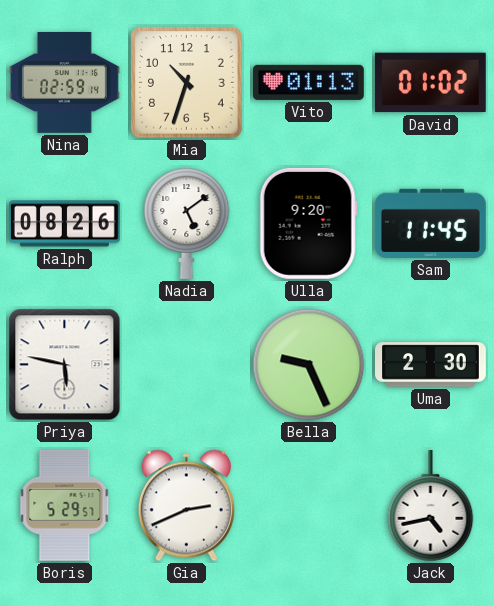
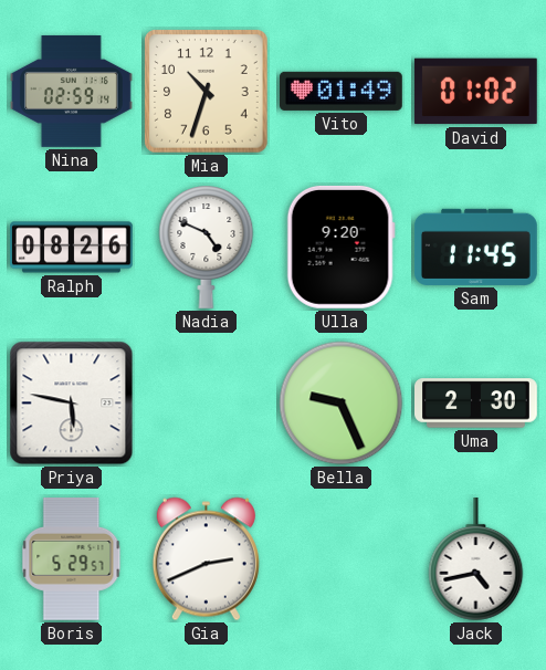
Vito: 01:13 -> 01:49
Nadia: 5:09 -> 4:49
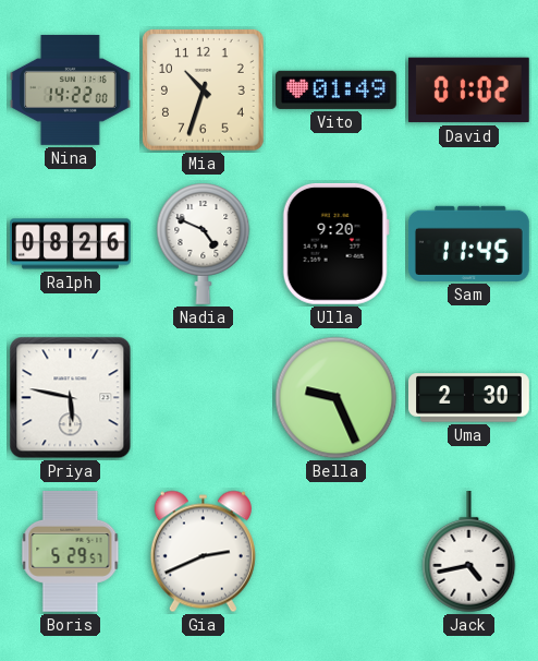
Nina: 02:59 -> 14:22
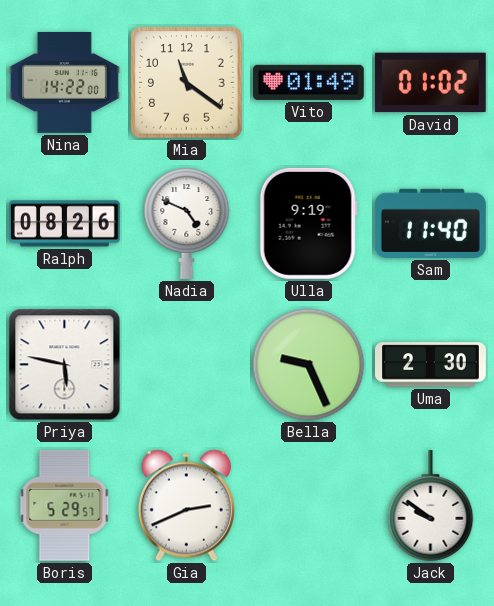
Mia: 10:33 -> 11:21
Ulla: 9:20 -> 9:19
Sam: 11:45 -> 11:40
Jack: 4:43 -> 9:51
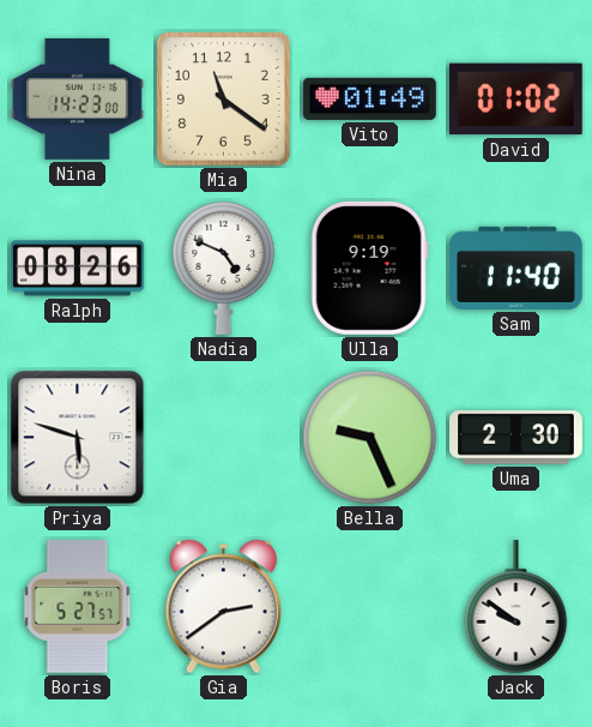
Nina: 14:22 -> 14:23
Priya: 5:47 -> 5:48
Boris: 5:29 -> 5:27
Gia: 2:41 -> 2:39
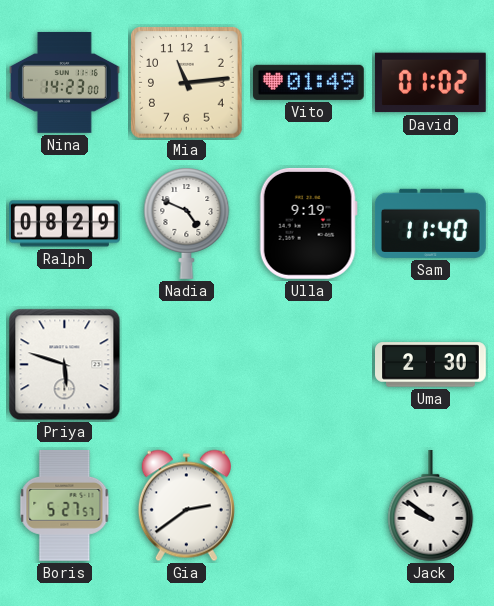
Mia: 11:21 -> 11:14
Ralph: 08:26 -> 08:29
Bella: 9:26 -> none
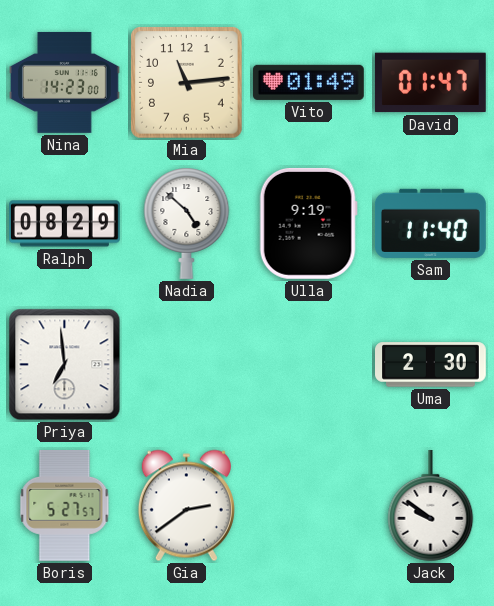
David: 01:02 -> 01:47
Nadia: 4:49 -> 4:52
Priya: 5:48 -> 6:59
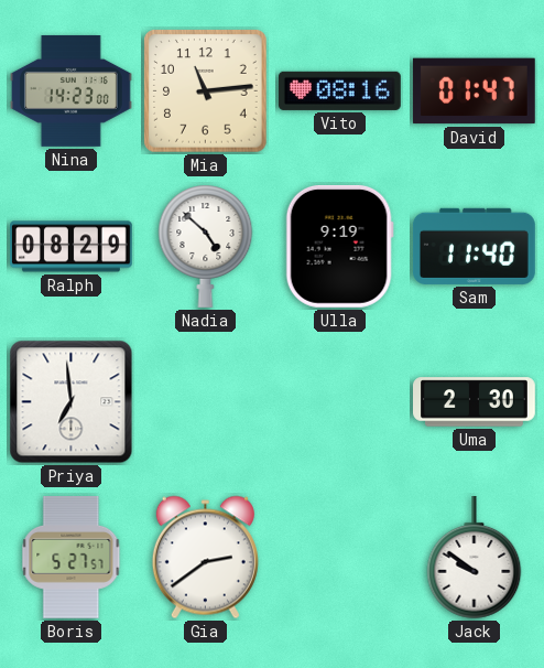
Vito: 01:49 -> 08:16
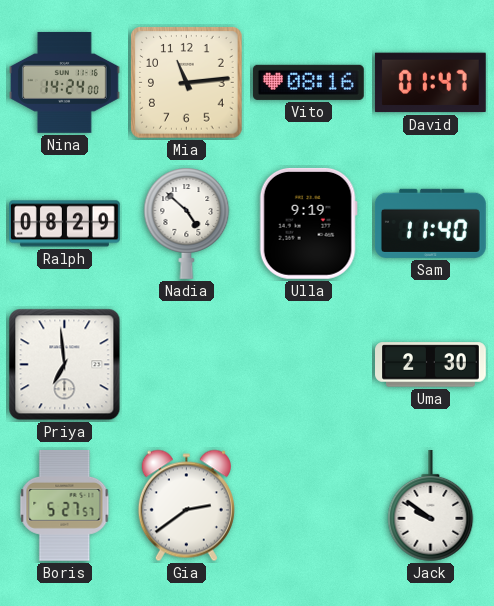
Nina: 14:23 -> 14:24
